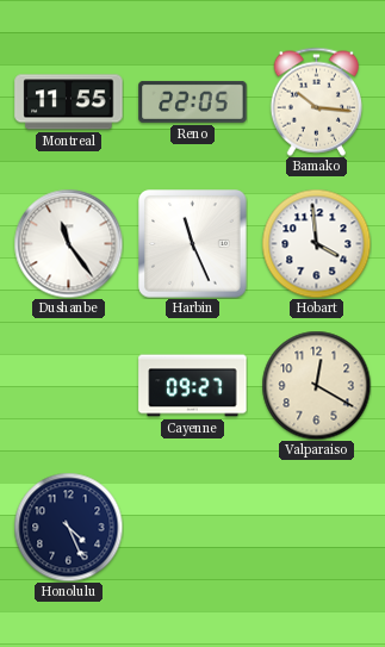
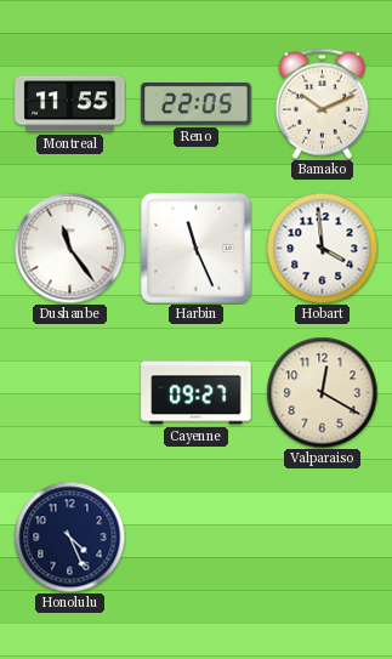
Bamako: 10:16 -> 10:11
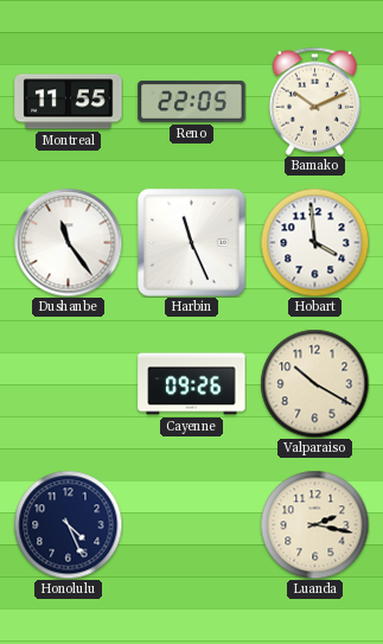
Cayenne: 09:27 -> 09:26
Valparaiso: 12:20 -> 10:20
Luanda: none -> 2:17
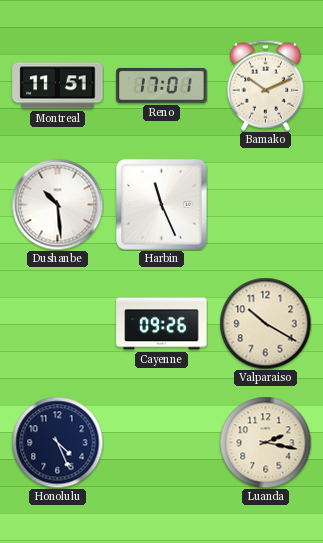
Montreal: 11:55 -> 11:51
Reno: 22:05 -> 17:01
Dushanbe: 11:24 -> 10:29
Hobart: 3:59 -> none
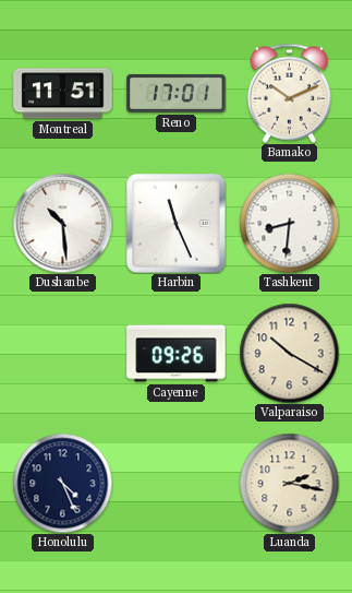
Tashkent: none -> 8:31
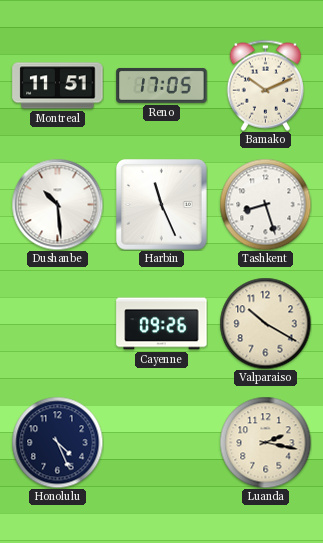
Reno: 17:01 -> 17:05
Tashkent: 8:31 -> 8:27
